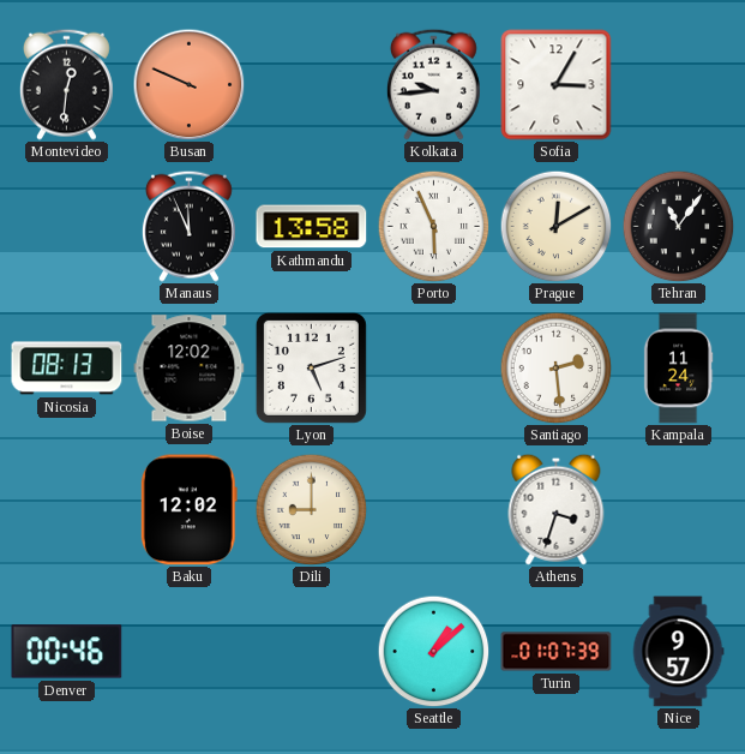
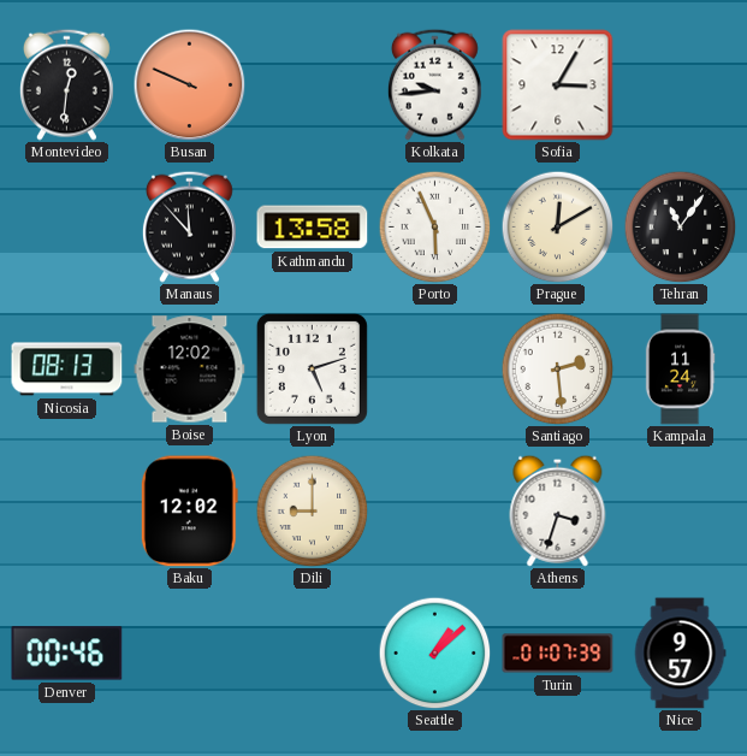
Manaus: 11:56 -> 11:53
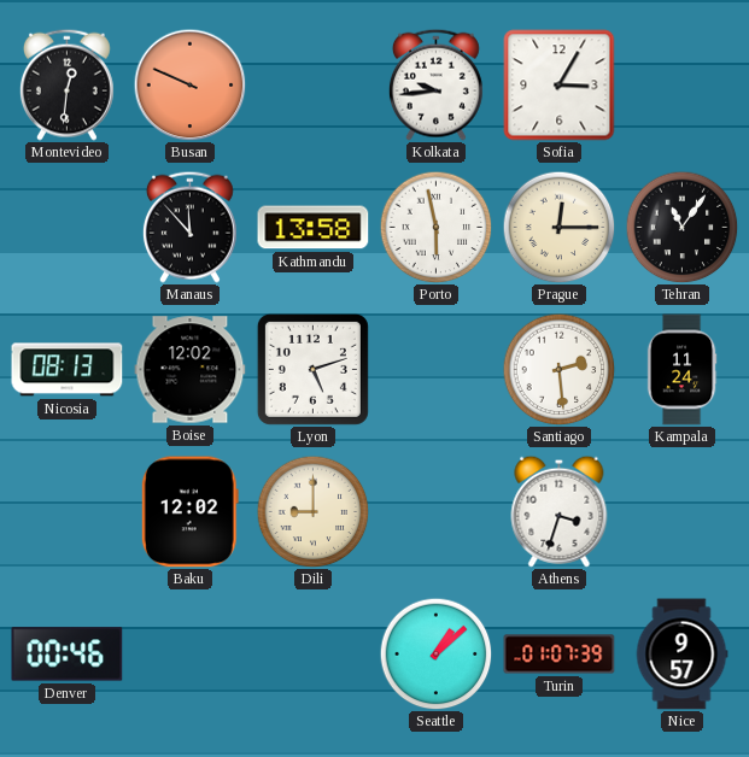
Porto: 5:56 -> 5:58
Prague: 12:10 -> 12:15
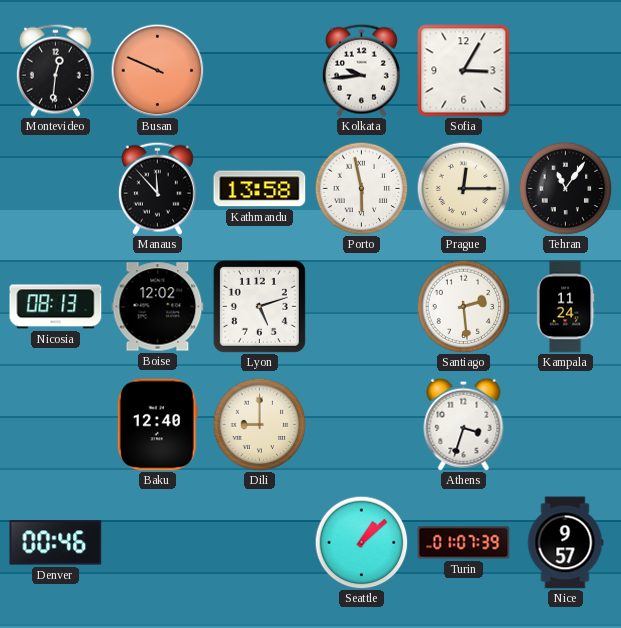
Baku: 12:02 -> 12:40
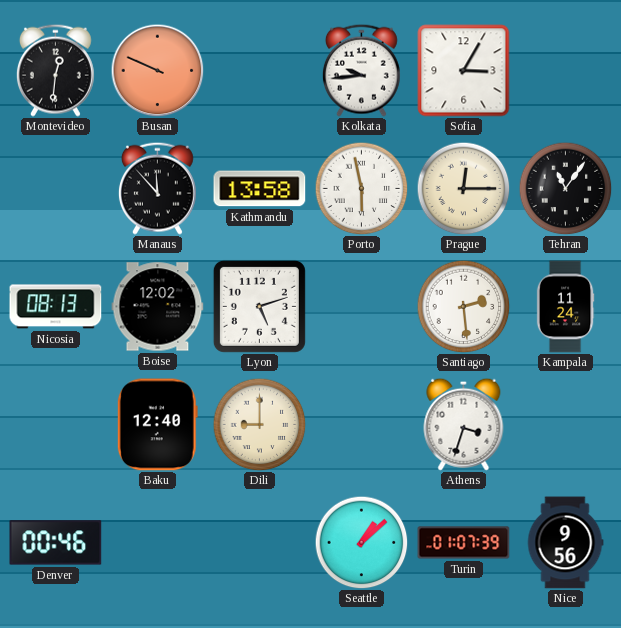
Nice: 9:57 -> 9:56
